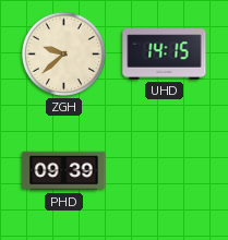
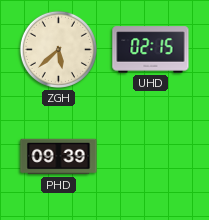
ZGH: 9:38 -> 5:38
UHD: 14:15 -> 02:15
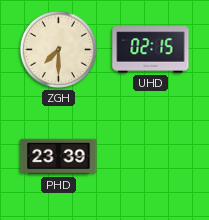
ZGH: 5:38 -> 7:30
PHD: 09:39 -> 23:39
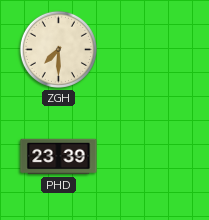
UHD: 02:15 -> none
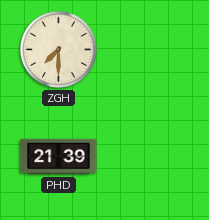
PHD: 23:39 -> 21:39
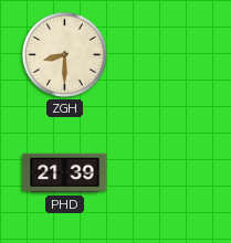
ZGH: 7:30 -> 8:30
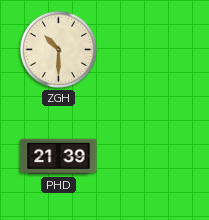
ZGH: 8:30 -> 10:30
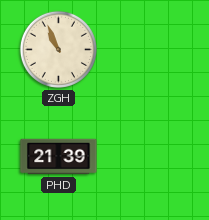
ZGH: 10:30 -> 10:56
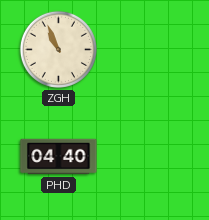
PHD: 21:39 -> 04:40
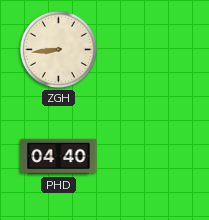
ZGH: 10:56 -> 8:44
